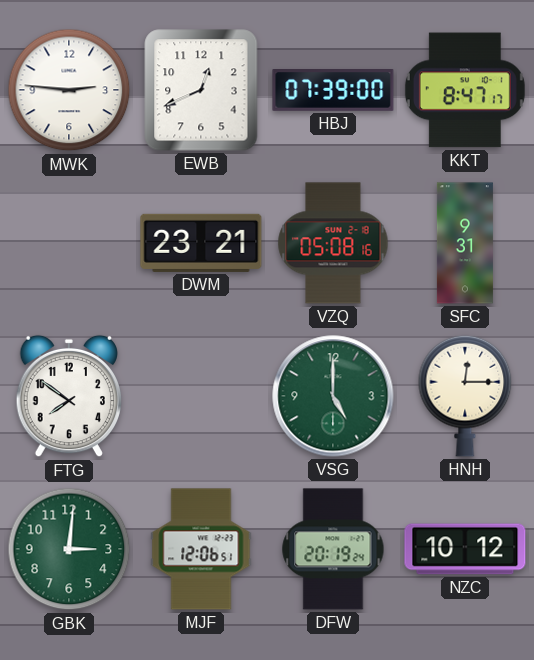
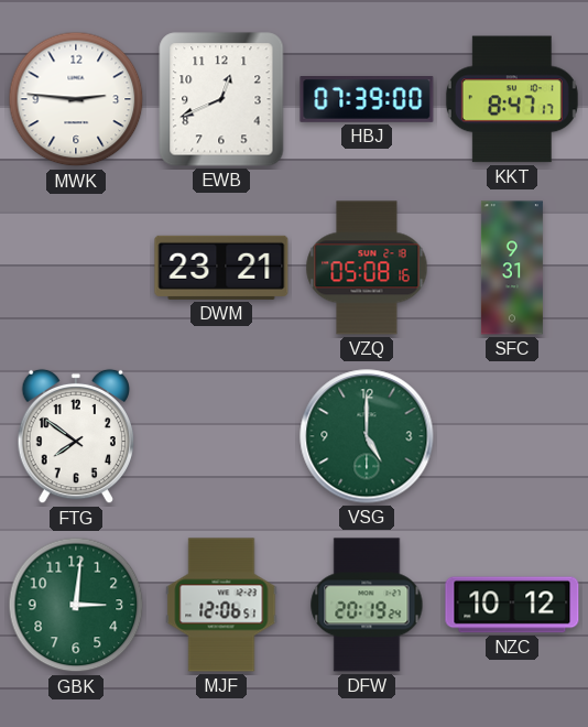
HNH: 12:15 -> none
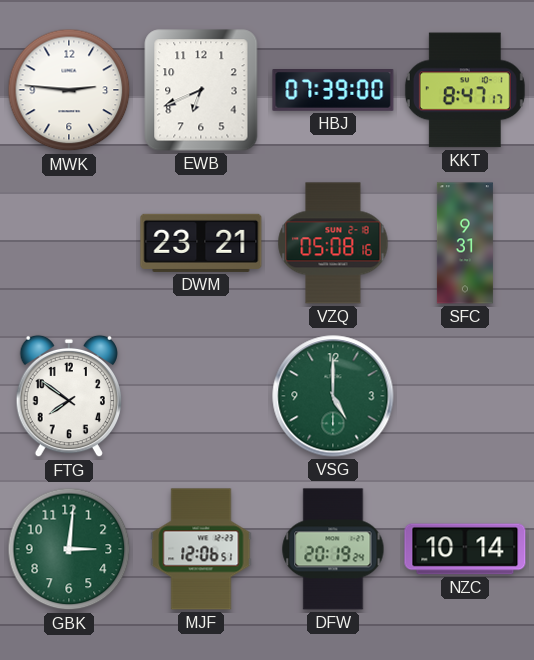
EWB: 12:41 -> 6:41
NZC: 10:12 -> 10:14
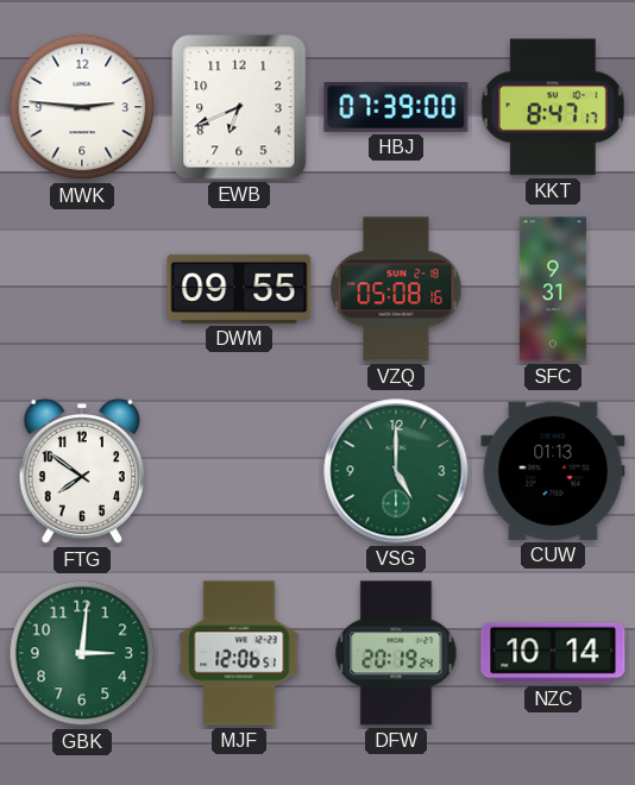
DWM: 23:21 -> 09:55
CUW: none -> 01:13
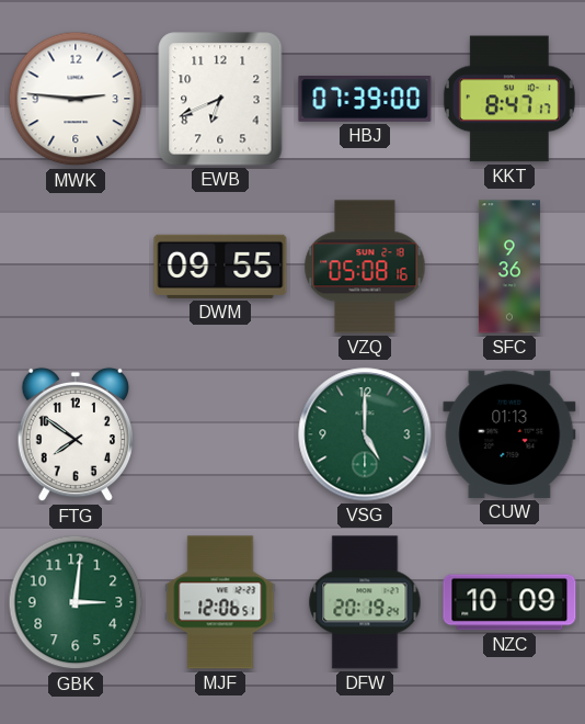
SFC: 9:31 -> 9:36
NZC: 10:14 -> 10:09
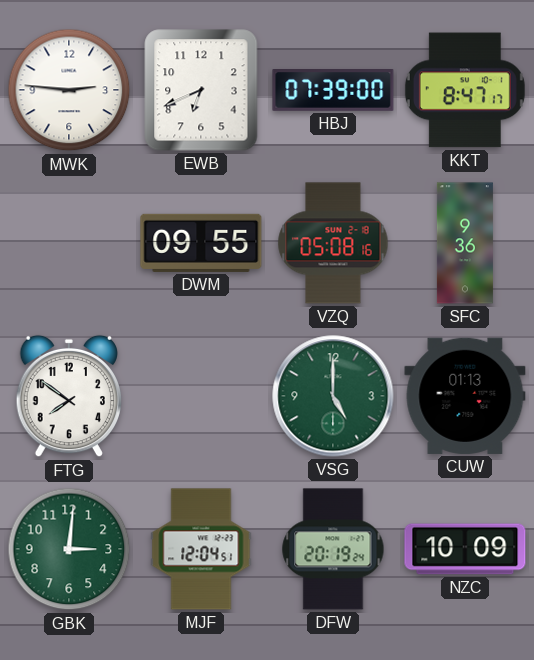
MJF: 12:06 -> 12:04
